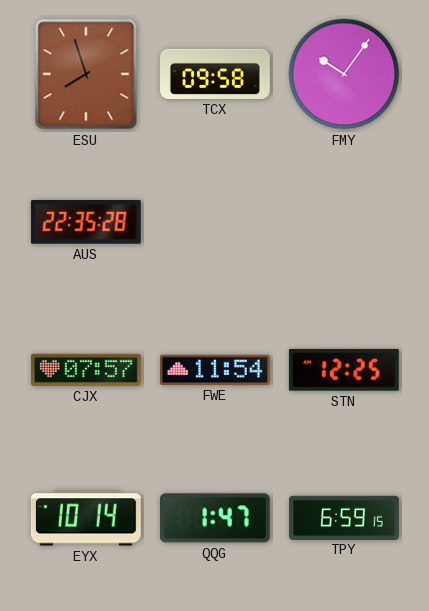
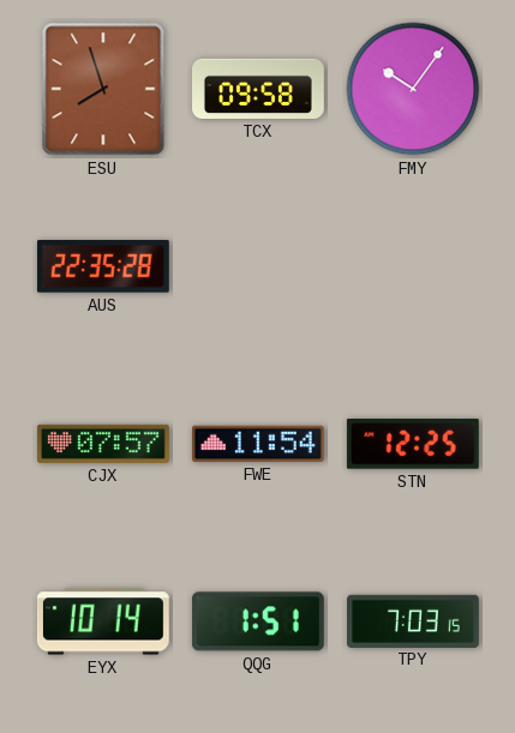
QQG: 1:47 -> 1:51
TPY: 6:59 -> 7:03
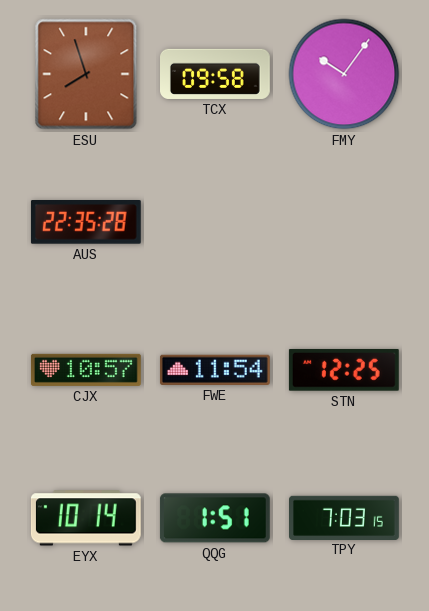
CJX: 07:57 -> 10:57
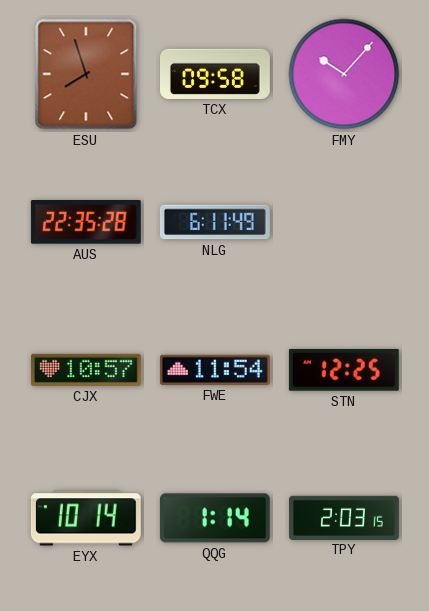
FMY: 10:06 -> 10:07
NLG: none -> 6:11
QQG: 1:51 -> 1:14
TPY: 7:03 -> 2:03
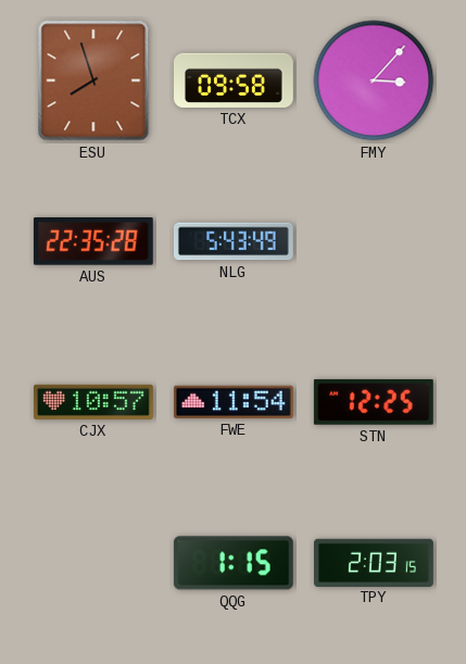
FMY: 10:07 -> 3:07
NLG: 6:11 -> 5:43
EYX: 10:14 -> none
QQG: 1:14 -> 1:15
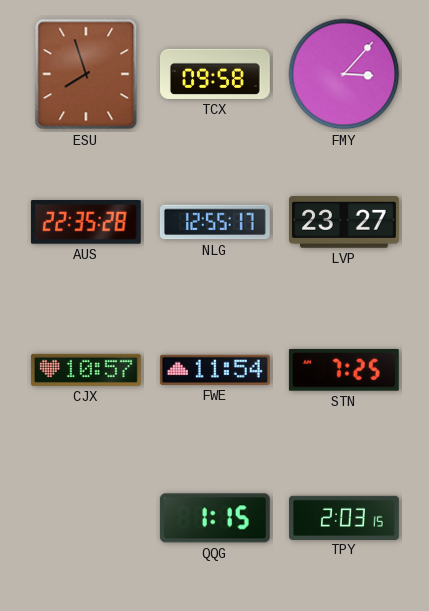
NLG: 5:43 -> 12:55
LVP: none -> 23:27
STN: 12:25 -> 7:25
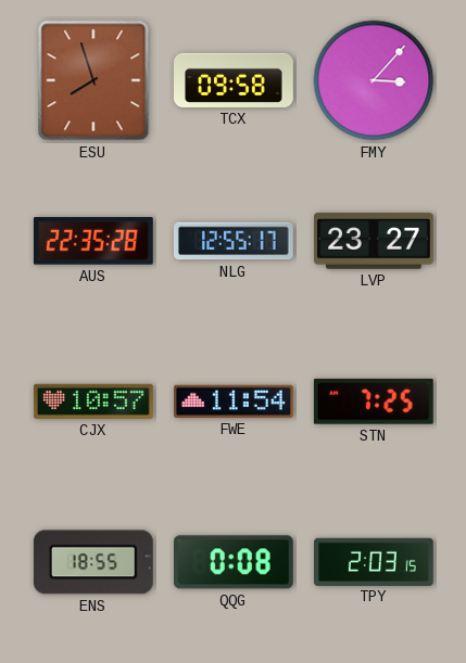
ENS: none -> 18:55
QQG: 1:15 -> 0:08
